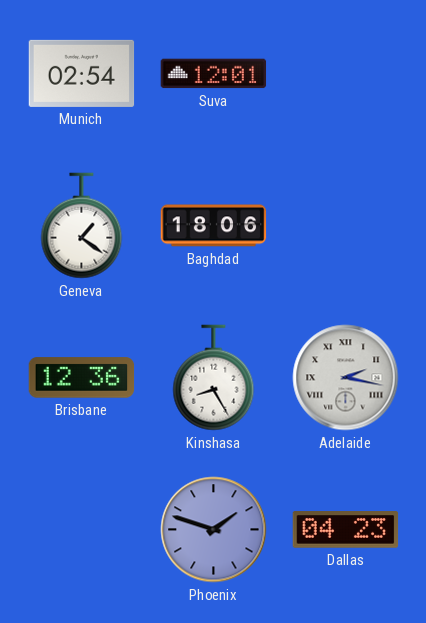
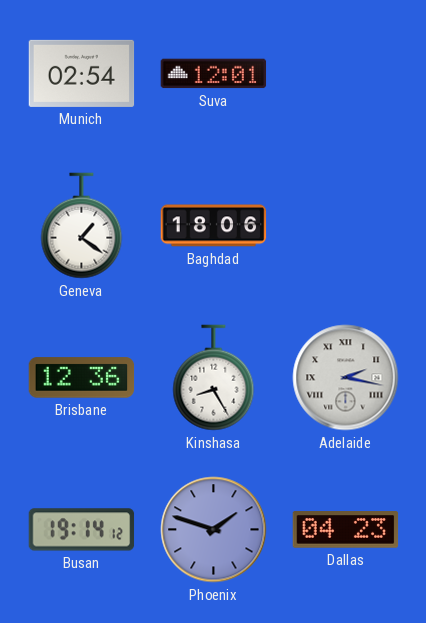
Busan: none -> 19:14
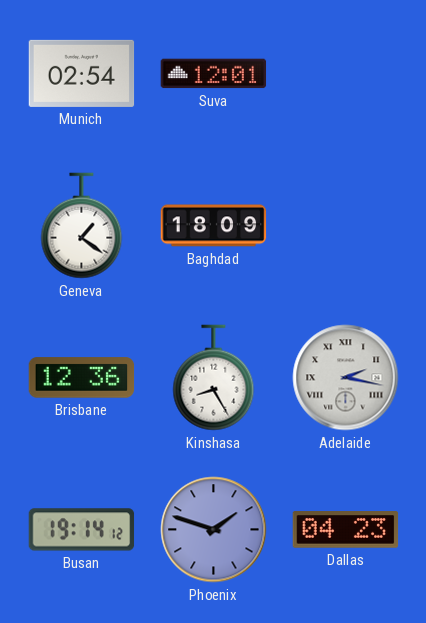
Baghdad: 18:06 -> 18:09
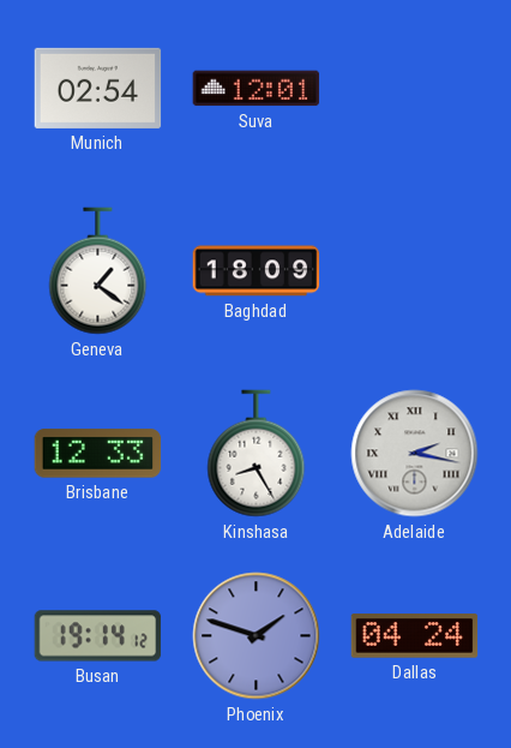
Brisbane: 12:36 -> 12:33
Dallas: 04:23 -> 04:24
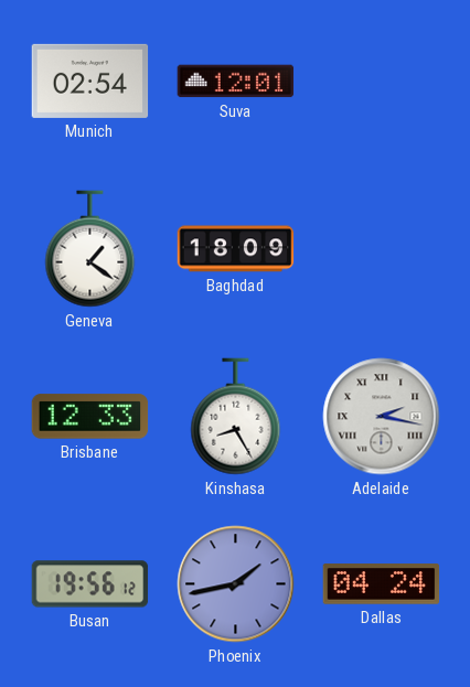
Busan: 19:14 -> 19:56
Phoenix: 1:48 -> 1:43
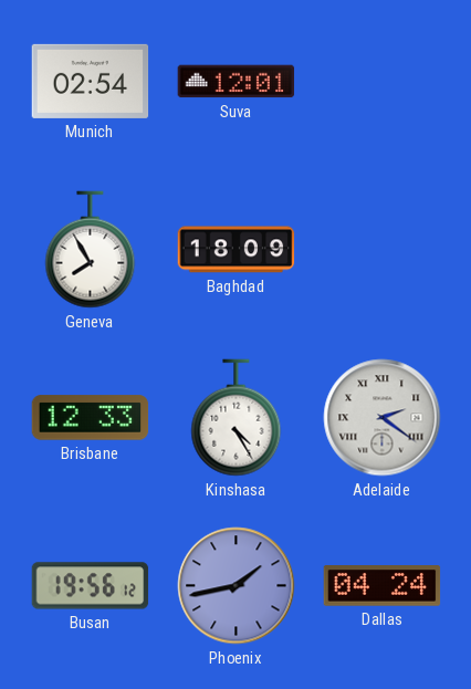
Geneva: 1:21 -> 7:55
Kinshasa: 8:25 -> 4:25
Adelaide: 2:17 -> 2:21
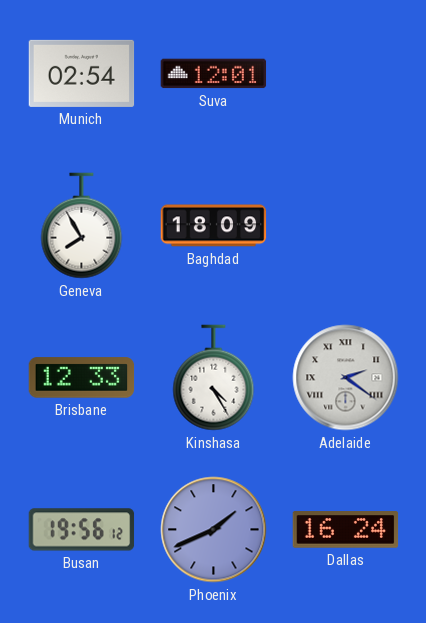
Phoenix: 1:43 -> 1:41
Dallas: 04:24 -> 16:24
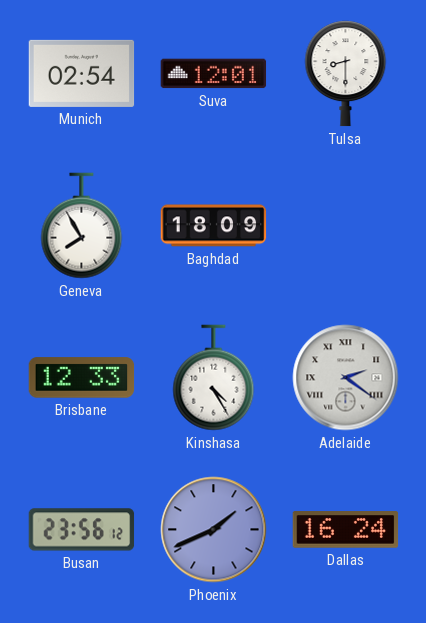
Tulsa: none -> 8:30
Busan: 19:56 -> 23:56
